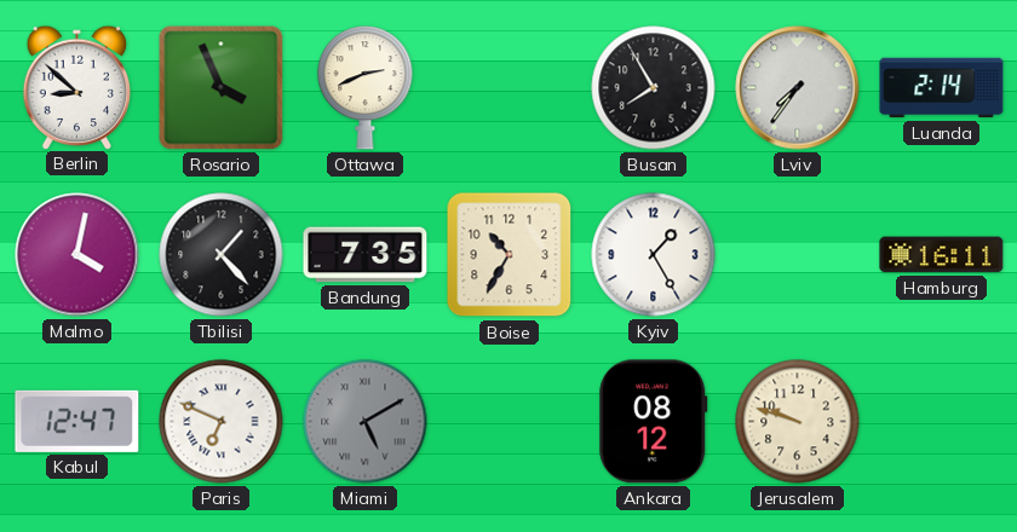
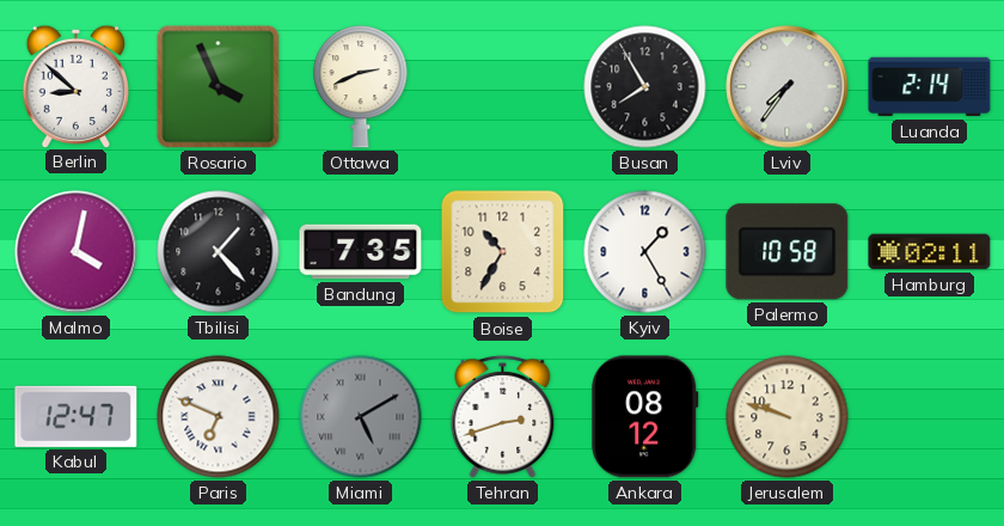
Palermo: none -> 10:58
Hamburg: 16:11 -> 02:11
Tehran: none -> 2:42
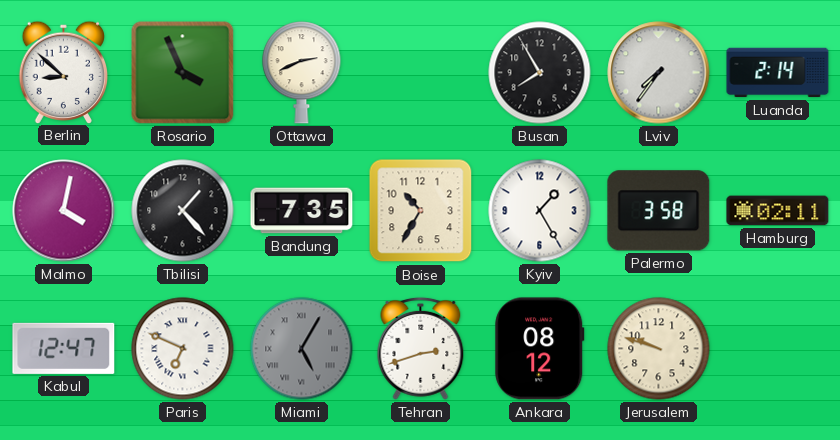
Palermo: 10:58 -> 3:58
Miami: 5:10 -> 5:05
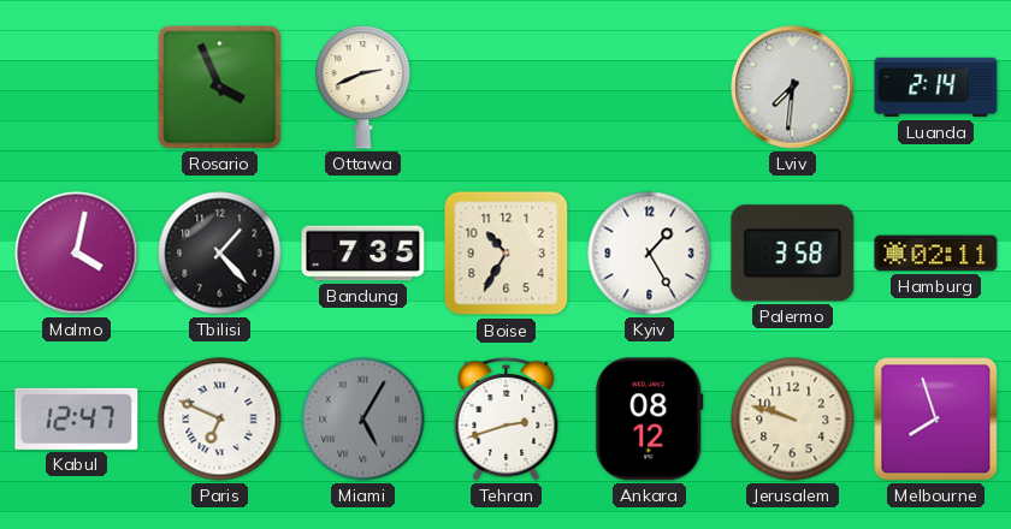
Berlin: 8:52 -> none
Busan: 7:55 -> none
Lviv: 7:36 -> 7:31
Melbourne: none -> 7:57
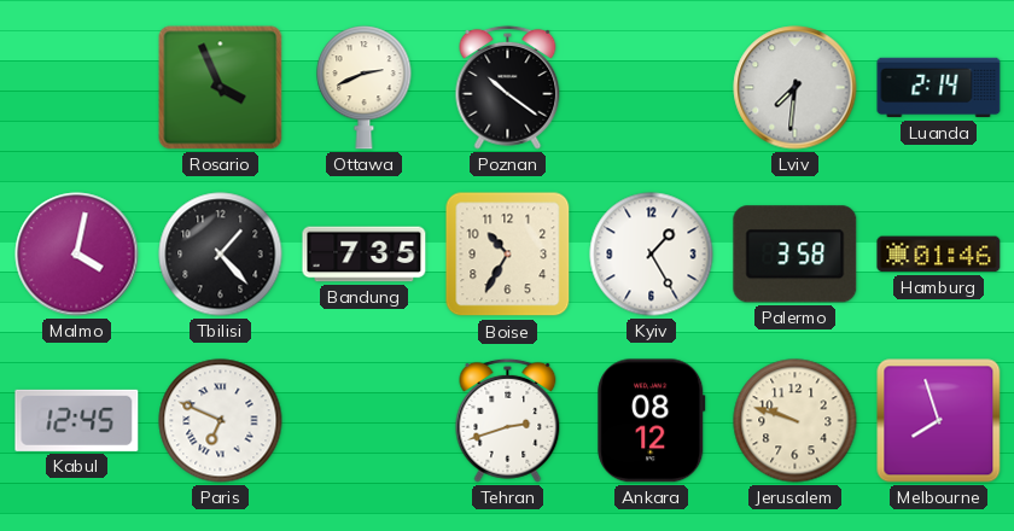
Poznan: none -> 10:21
Hamburg: 02:11 -> 01:46
Kabul: 12:47 -> 12:45
Miami: 5:05 -> none
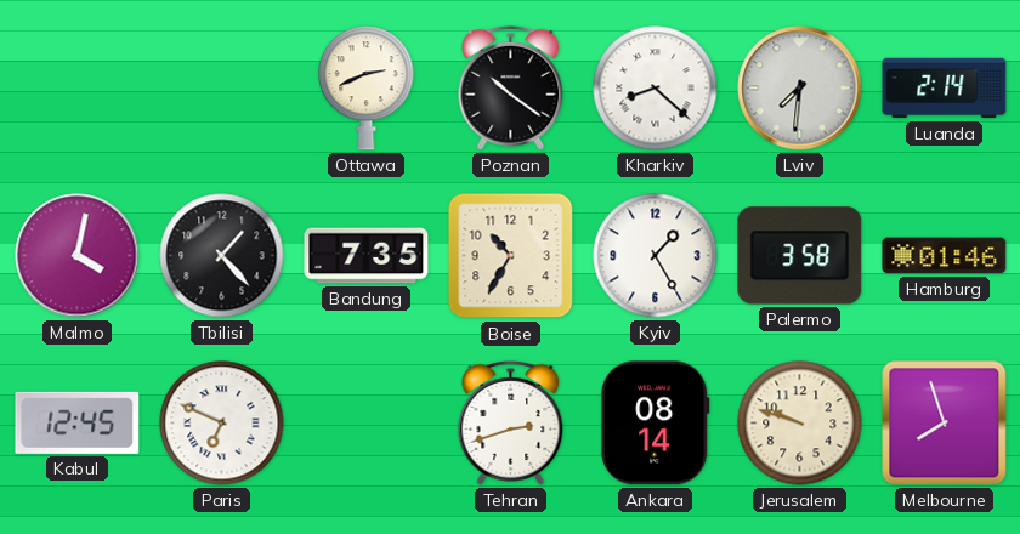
Rosario: 3:56 -> none
Kharkiv: none -> 8:22
Ankara: 08:12 -> 08:14
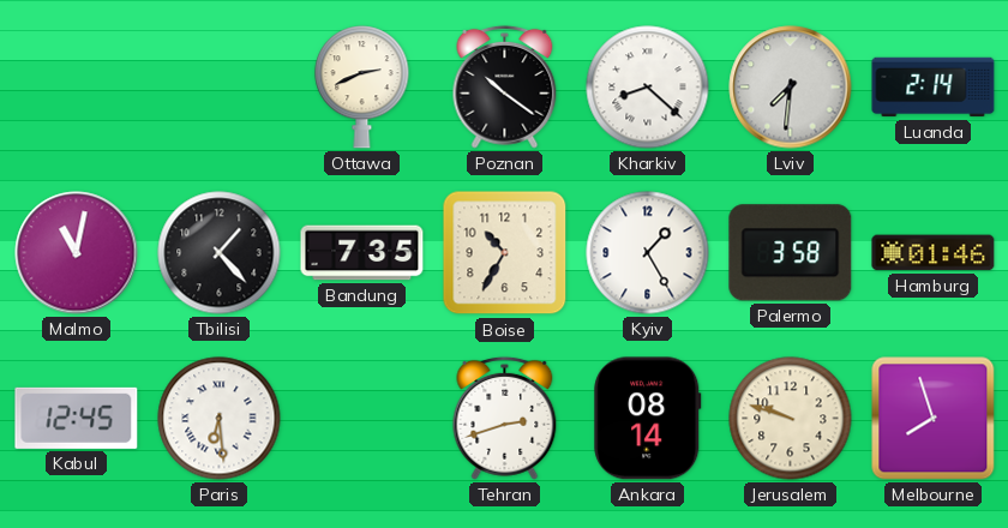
Malmo: 4:02 -> 11:02
Paris: 6:49 -> 6:29
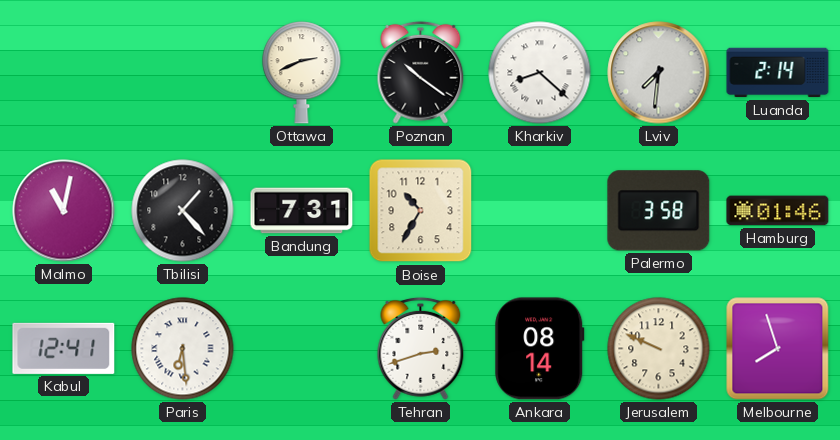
Bandung: 7:35 -> 7:31
Kyiv: 1:25 -> none
Kabul: 12:45 -> 12:41
Jerusalem: 9:48 -> 9:49
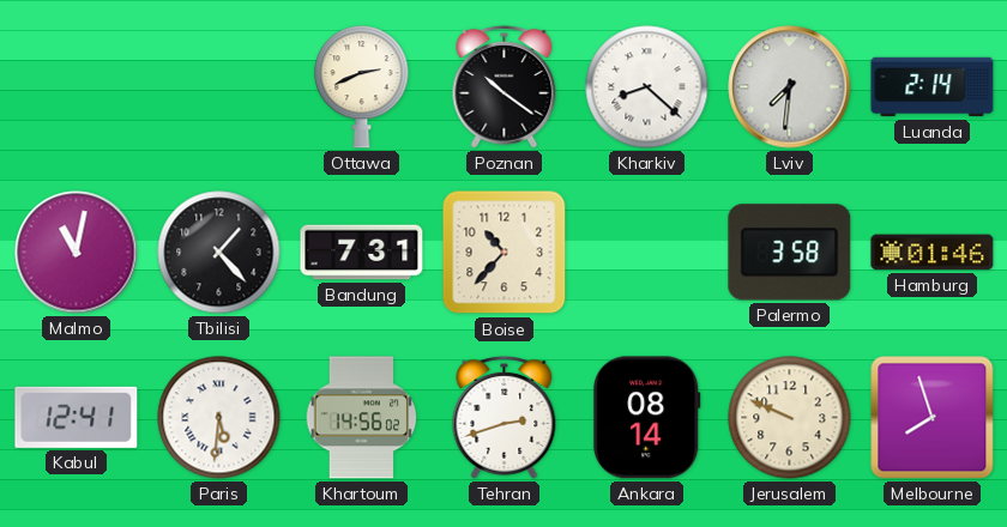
Boise: 10:35 -> 10:37
Paris: 6:29 -> 5:31
Khartoum: none -> 14:56
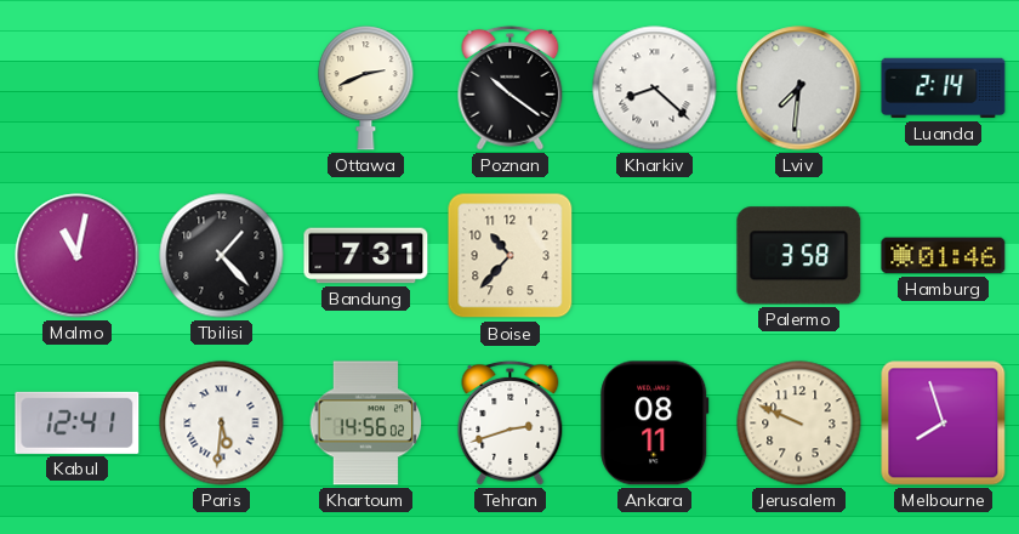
Ankara: 08:14 -> 08:11
